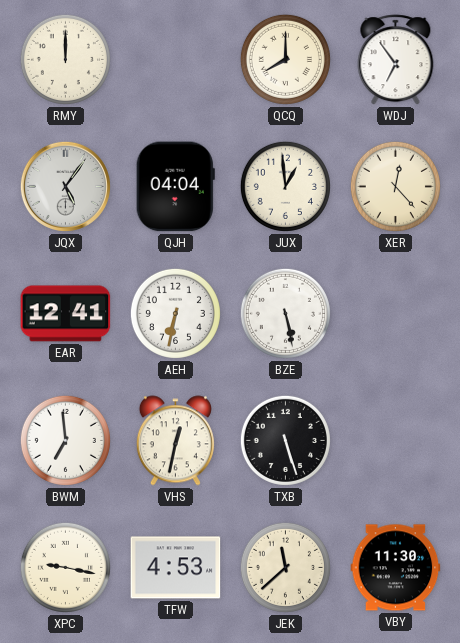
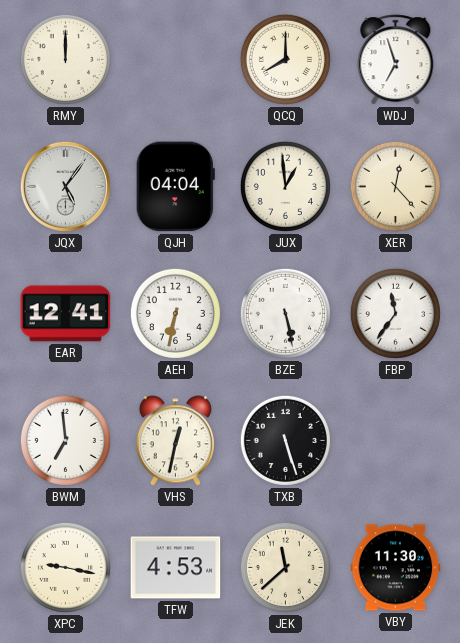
WDJ: 6:54 -> 6:57
FBP: none -> 11:36
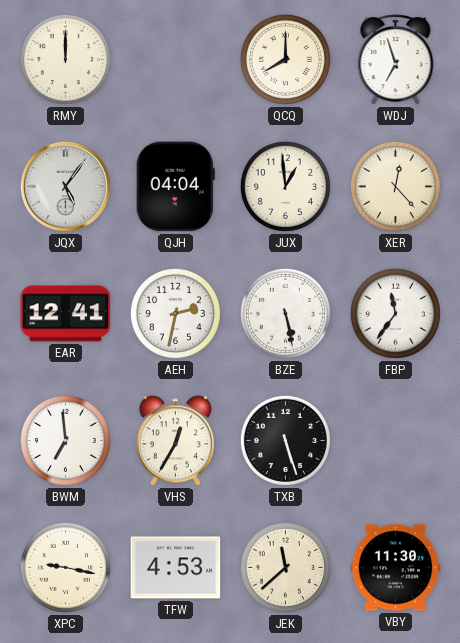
AEH: 6:32 -> 2:32
VHS: 12:32 -> 12:35
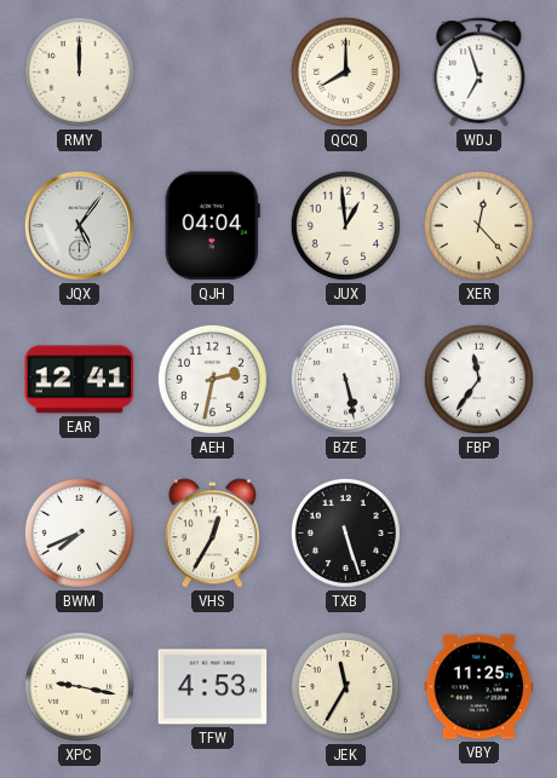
BWM: 6:59 -> 7:41
JEK: 11:38 -> 11:35
VBY: 11:30 -> 11:25
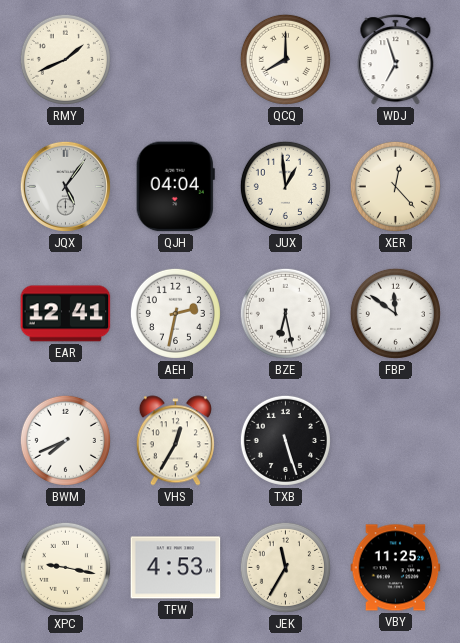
RMY: 12:00 -> 1:41
BZE: 5:28 -> 6:28
FBP: 11:36 -> 11:51
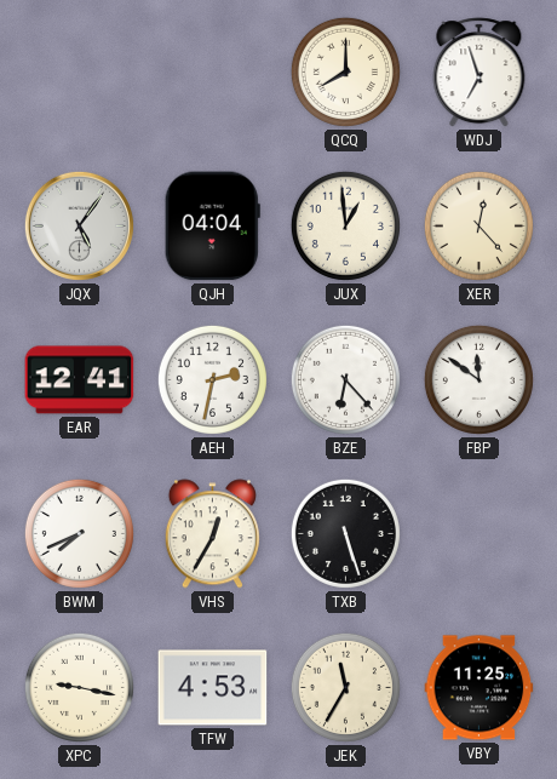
RMY: 1:41 -> none
BZE: 6:28 -> 6:23
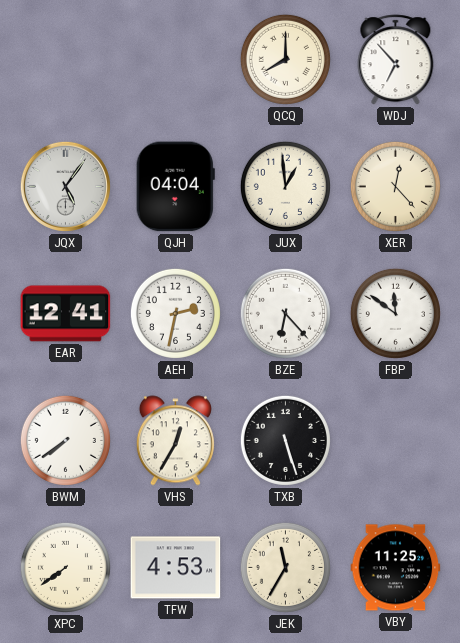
WDJ: 6:57 -> 6:53
BWM: 7:41 -> 7:39
XPC: 9:17 -> 7:39
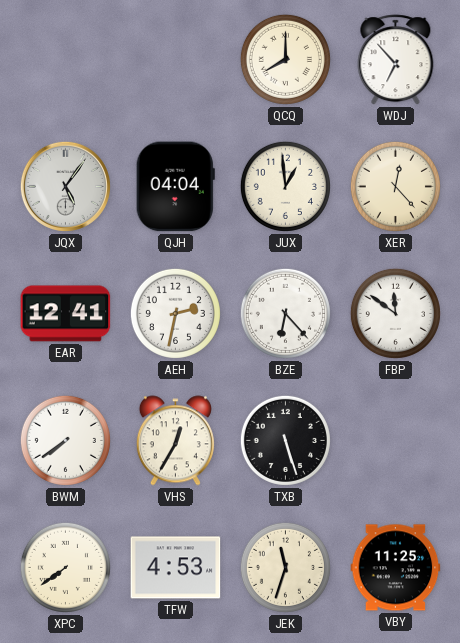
JEK: 11:35 -> 11:33
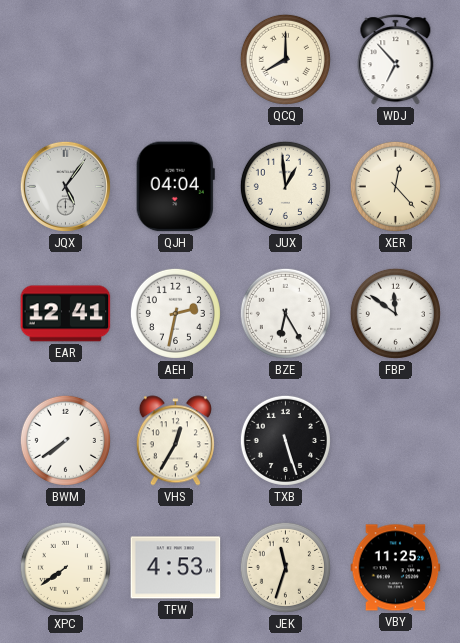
BZE: 6:23 -> 6:25
